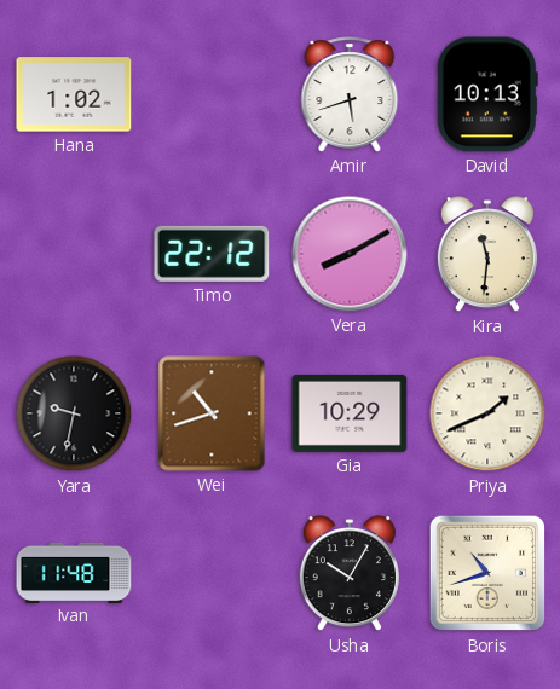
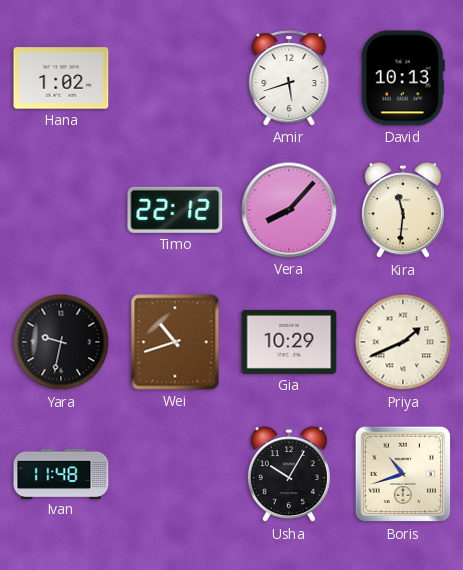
Vera: 8:10 -> 8:07
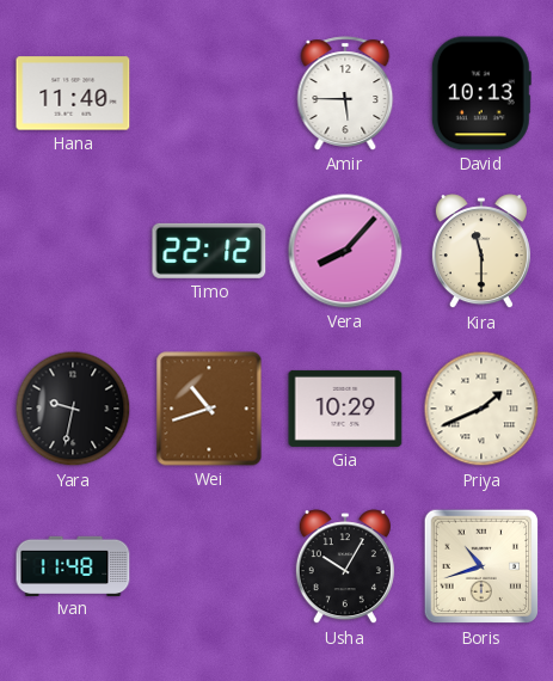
Hana: 1:02 -> 11:40
Amir: 5:42 -> 5:45
Kira: 11:31 -> 11:30
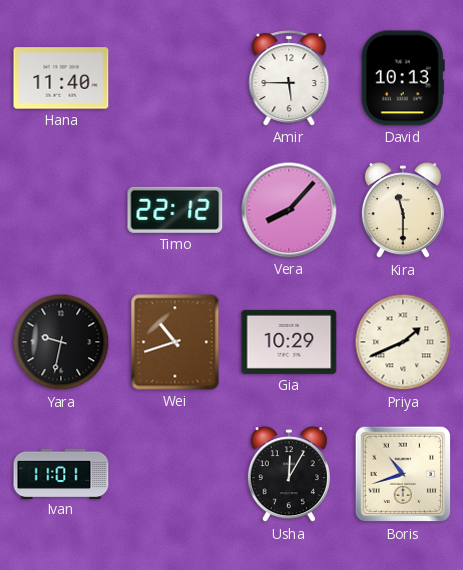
Ivan: 11:48 -> 11:01
Usha: 10:05 -> 12:05
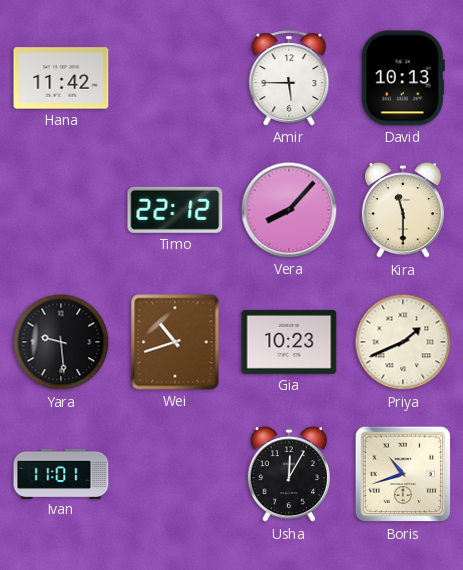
Hana: 11:40 -> 11:42
Yara: 9:32 -> 9:29
Gia: 10:29 -> 10:23
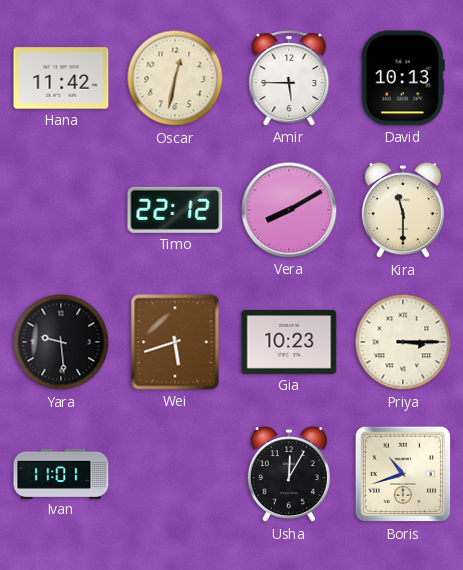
Oscar: none -> 12:32
Vera: 8:07 -> 8:10
Wei: 10:42 -> 5:42
Priya: 1:41 -> 3:15
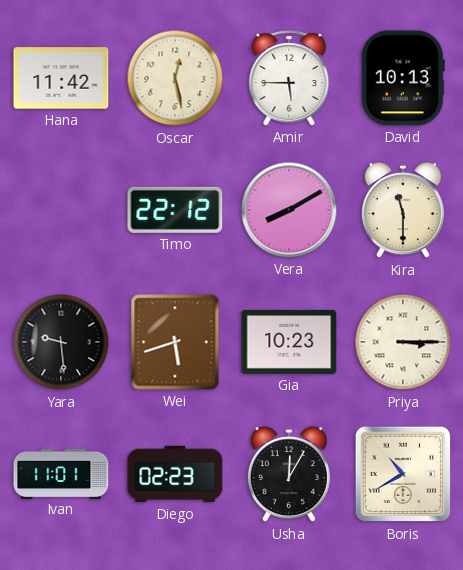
Oscar: 12:32 -> 12:28
Diego: none -> 02:23
Boris: 10:42 -> 10:40
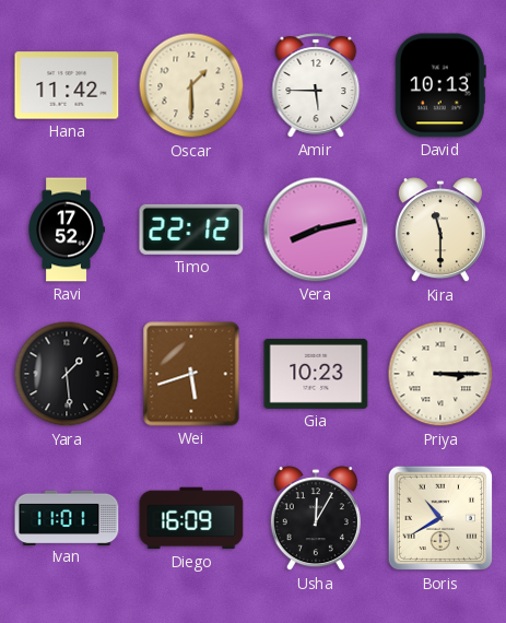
Oscar: 12:28 -> 1:30
Ravi: none -> 17:52
Vera: 8:10 -> 8:13
Yara: 9:29 -> 1:29
Diego: 02:23 -> 16:09
